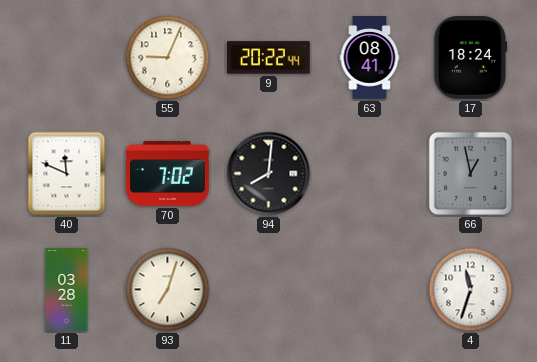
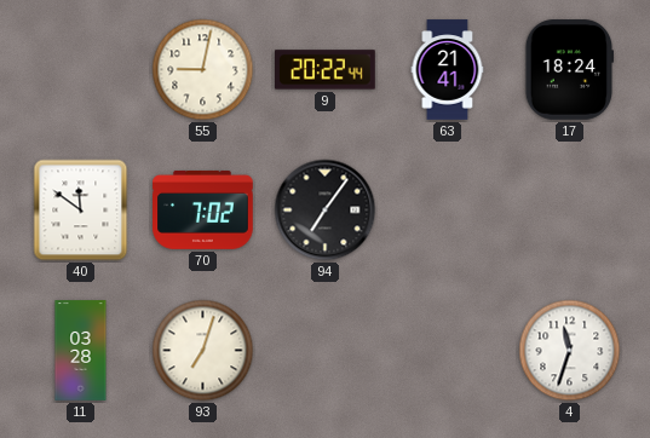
55: 9:04 -> 9:02
63: 08:41 -> 21:41
40: 11:49 -> 11:51
94: 8:01 -> 7:06
66: 12:58 -> none
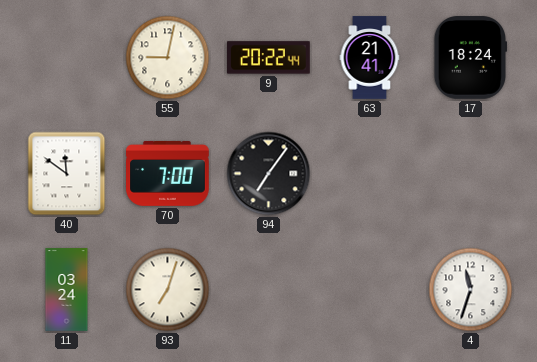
70: 7:02 -> 7:00
11: 03:28 -> 03:24
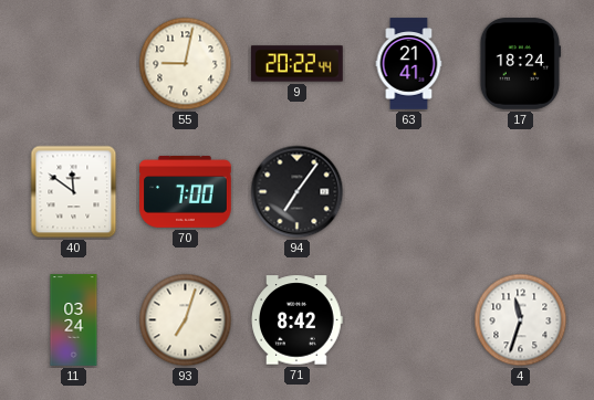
71: none -> 8:42
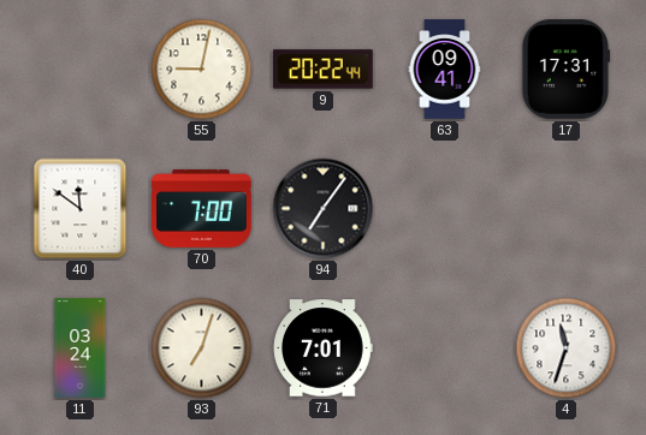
63: 21:41 -> 09:41
17: 18:24 -> 17:31
71: 8:42 -> 7:01
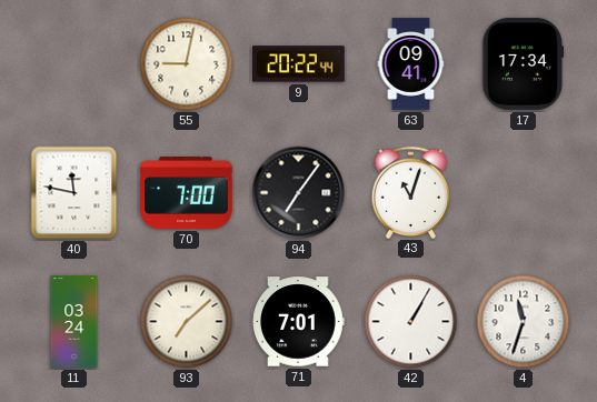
17: 17:31 -> 17:34
40: 11:51 -> 11:47
43: none -> 11:03
93: 7:03 -> 7:08
42: none -> 1:05
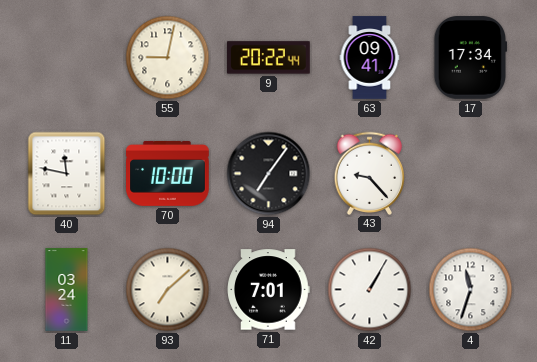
70: 7:00 -> 10:00
43: 11:03 -> 9:23
